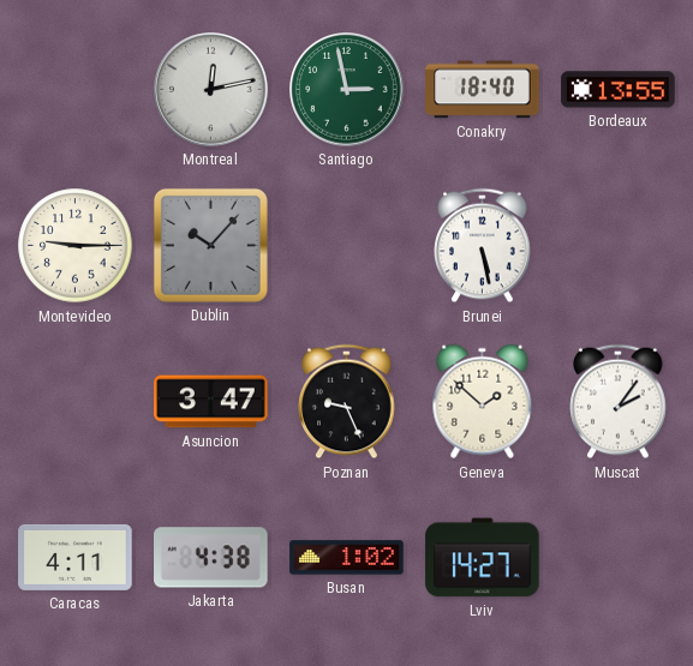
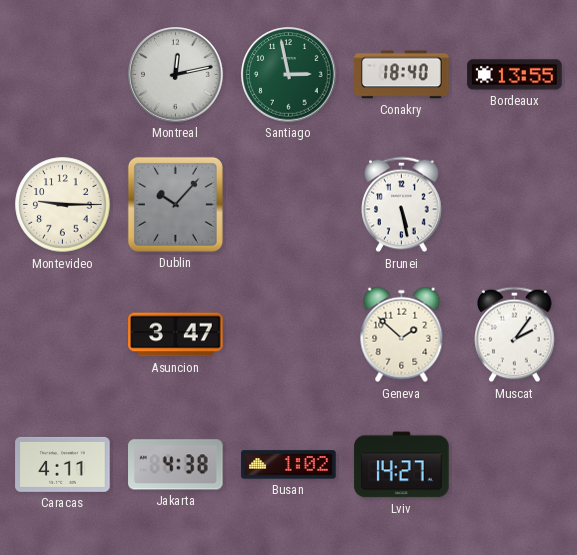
Poznan: 9:26 -> none
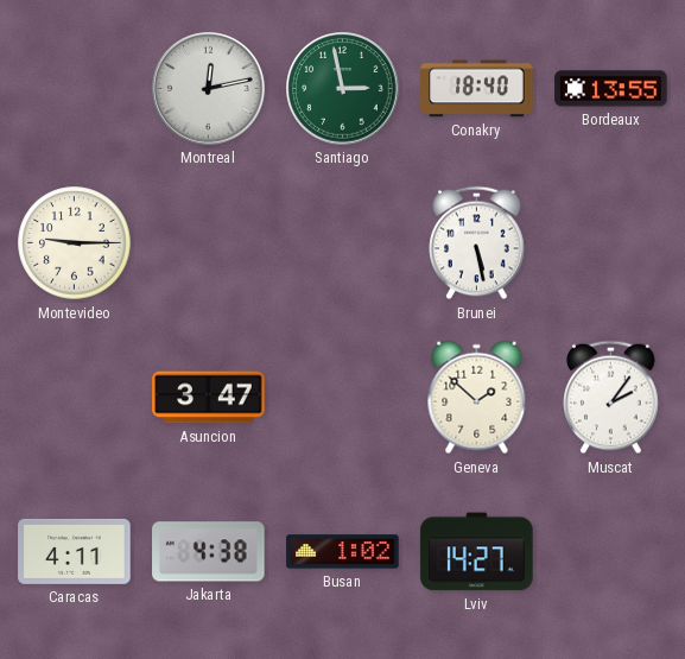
Dublin: 10:07 -> none
